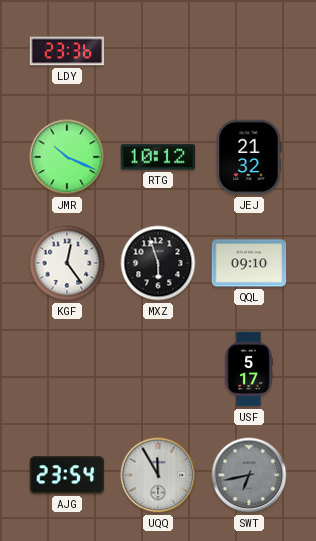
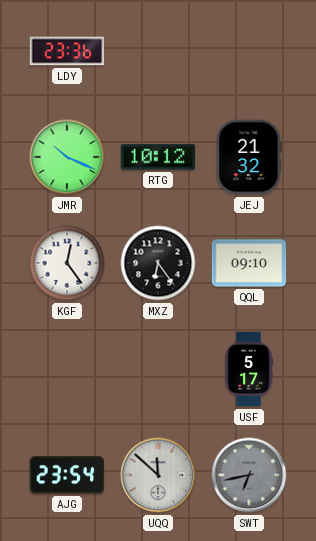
MXZ: 5:57 -> 6:24
UQQ: 11:55 -> 11:52
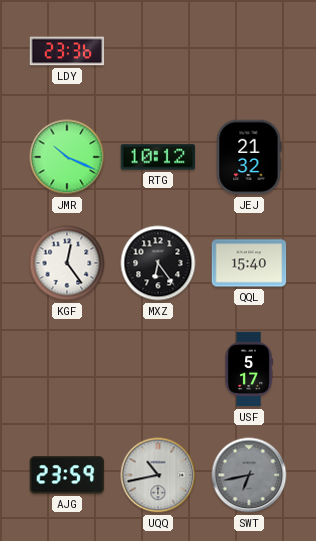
QQL: 09:10 -> 15:40
AJG: 23:54 -> 23:59
UQQ: 11:52 -> 10:43
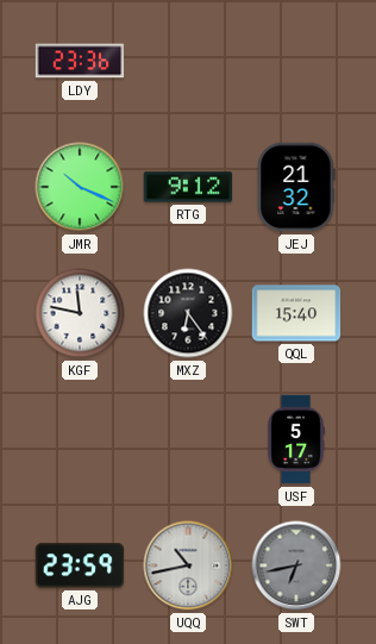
RTG: 10:12 -> 9:12
KGF: 12:24 -> 11:47
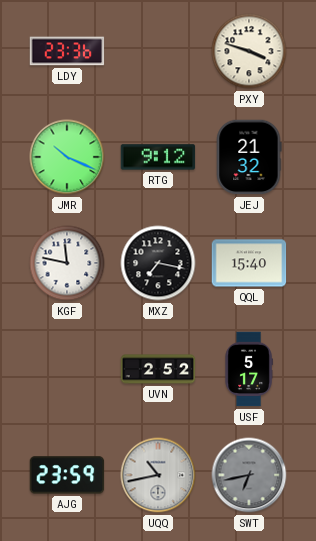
PXY: none -> 3:48
MXZ: 6:24 -> 7:17
UVN: none -> 2:52
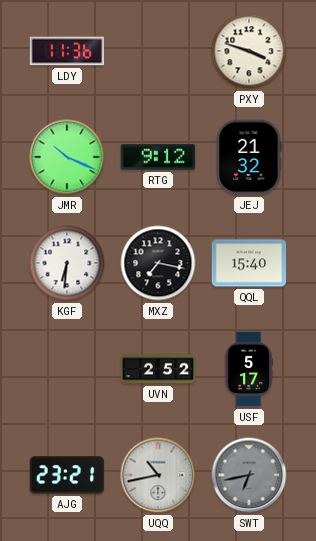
LDY: 23:36 -> 11:36
KGF: 11:47 -> 6:31
AJG: 23:59 -> 23:21
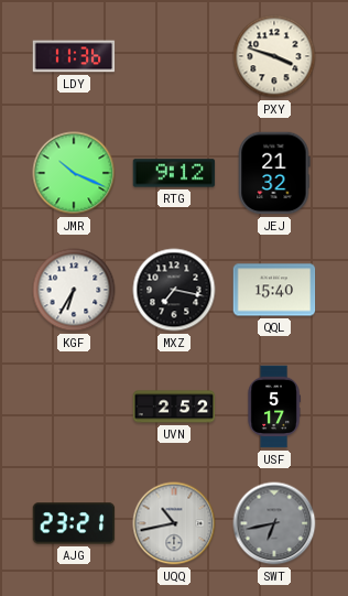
KGF: 6:31 -> 6:35
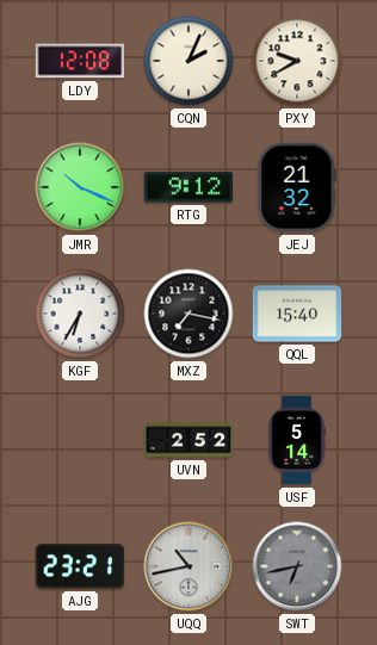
LDY: 11:36 -> 12:08
CQN: none -> 2:04
PXY: 3:48 -> 9:40
USF: 5:17 -> 5:14
